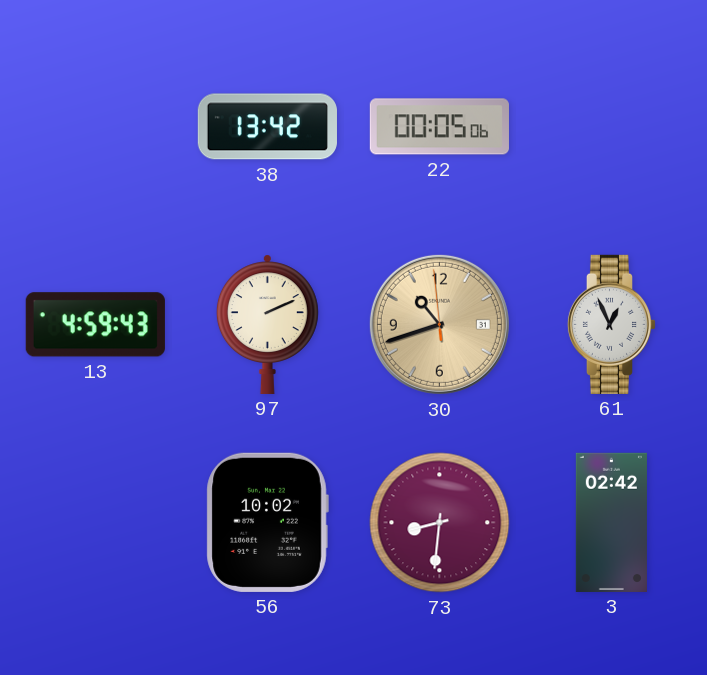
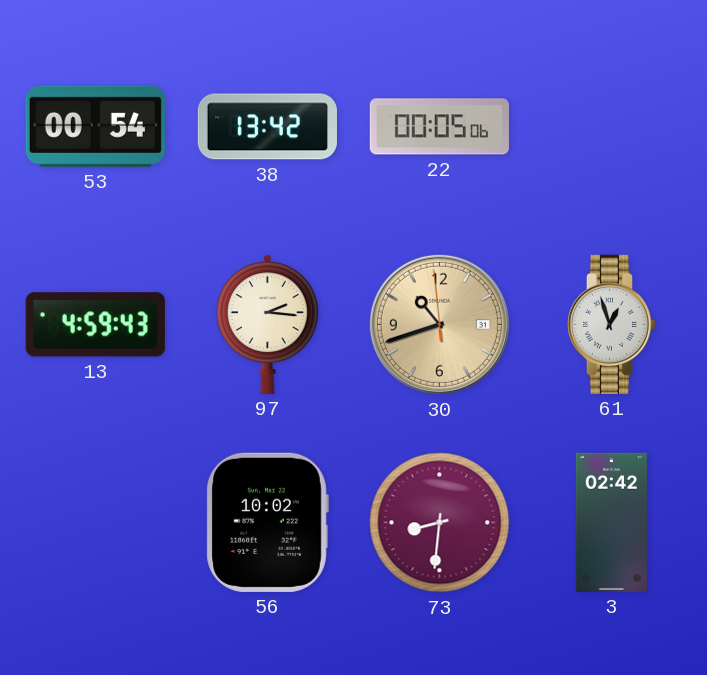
53: none -> 00:54
97: 2:11 -> 2:16
61: 12:56 -> 12:57
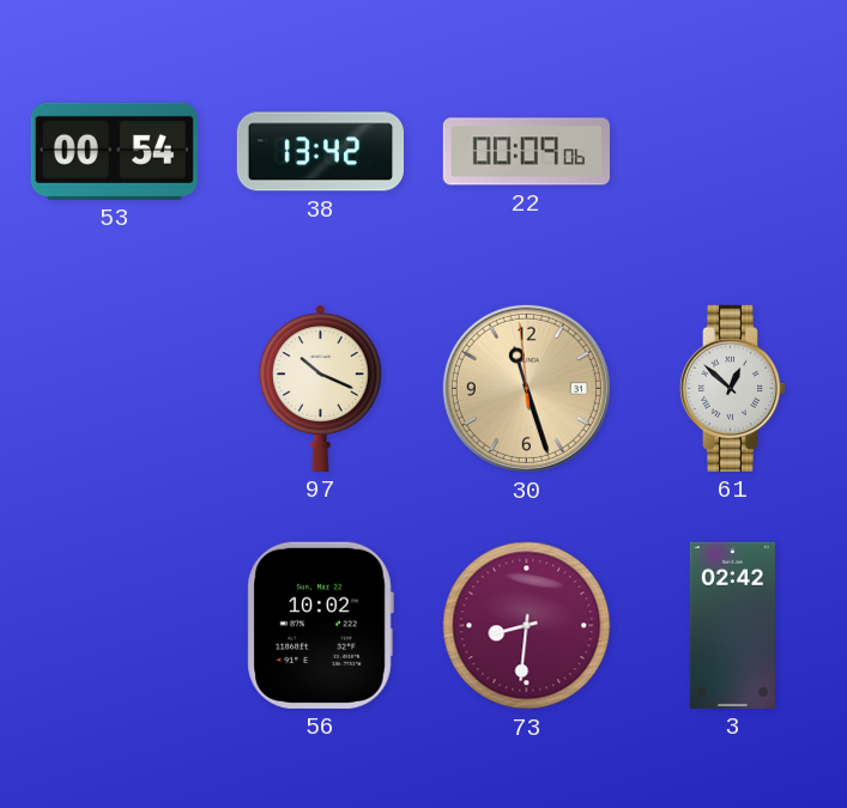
22: 00:05 -> 00:09
13: 4:59 -> none
97: 2:16 -> 10:19
30: 10:41 -> 11:26
61: 12:57 -> 12:52
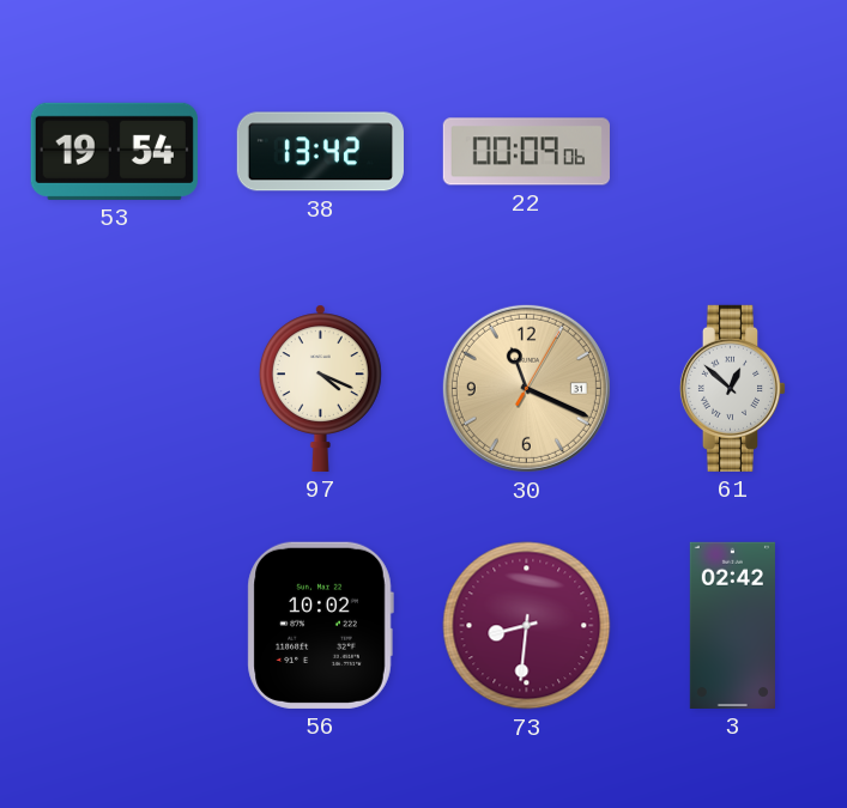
53: 00:54 -> 19:54
97: 10:19 -> 4:19
30: 11:26 -> 11:19
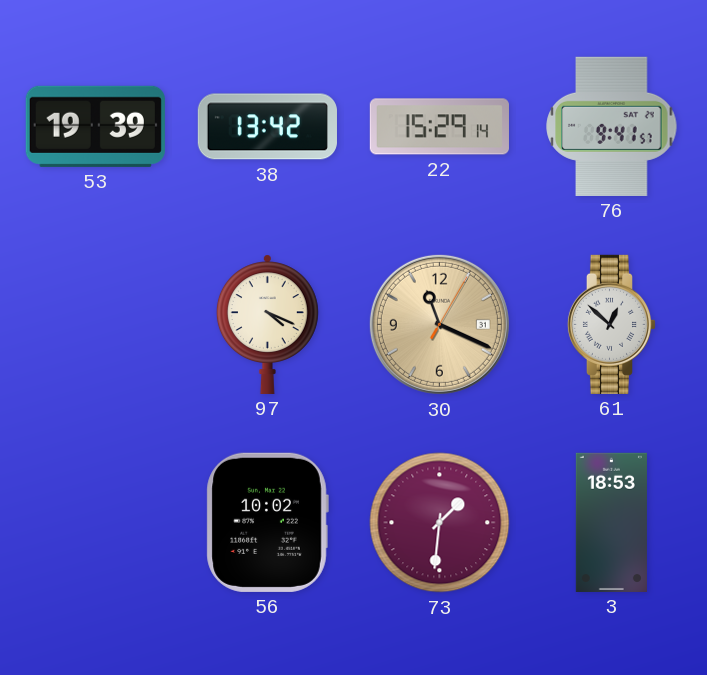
53: 19:54 -> 19:39
22: 00:09 -> 15:29
76: none -> 9:41
73: 8:31 -> 1:31
3: 02:42 -> 18:53
